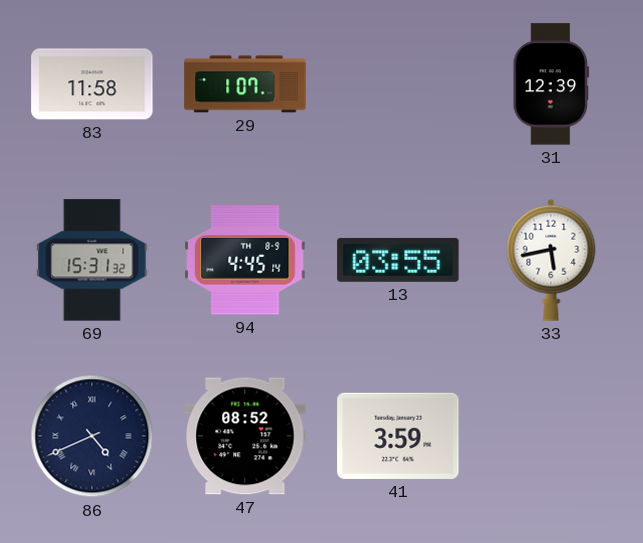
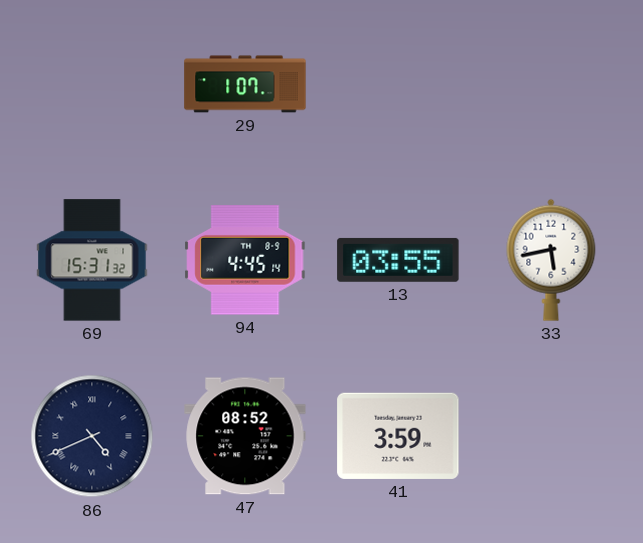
83: 11:58 -> none
31: 12:39 -> none
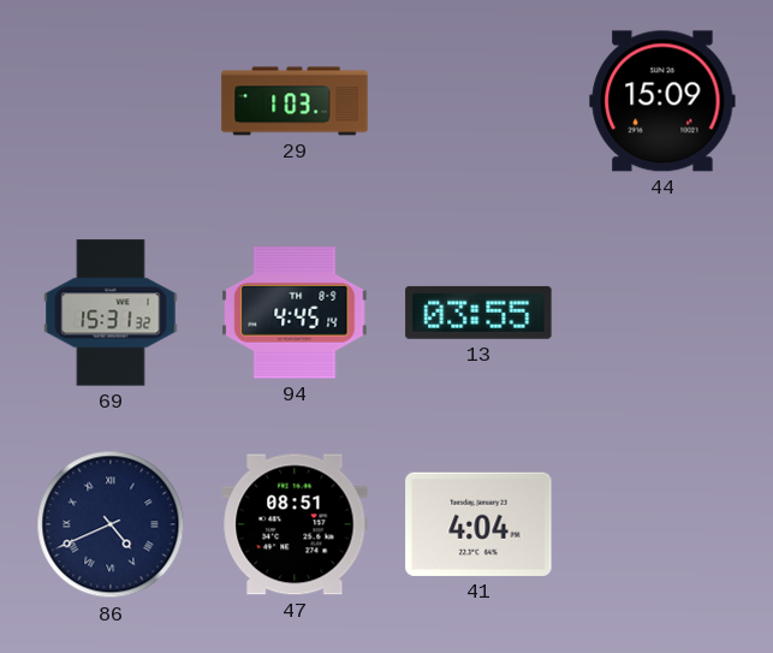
29: 1:07 -> 1:03
44: none -> 15:09
33: 5:43 -> none
47: 08:52 -> 08:51
41: 3:59 -> 4:04
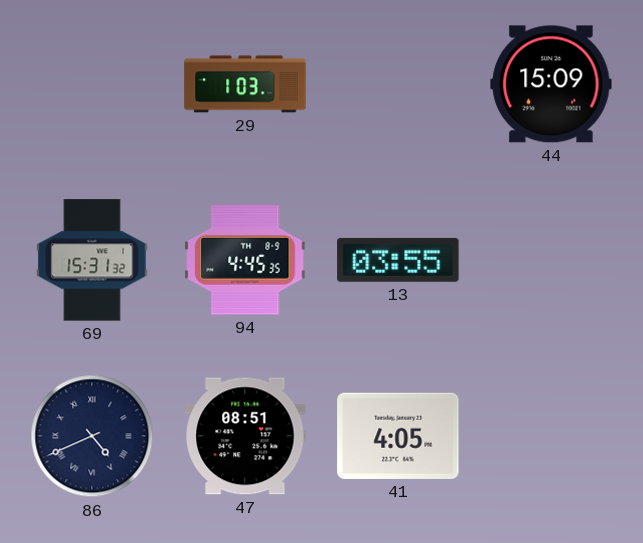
94: 4:45:14 -> 4:45:35
41: 4:04 -> 4:05
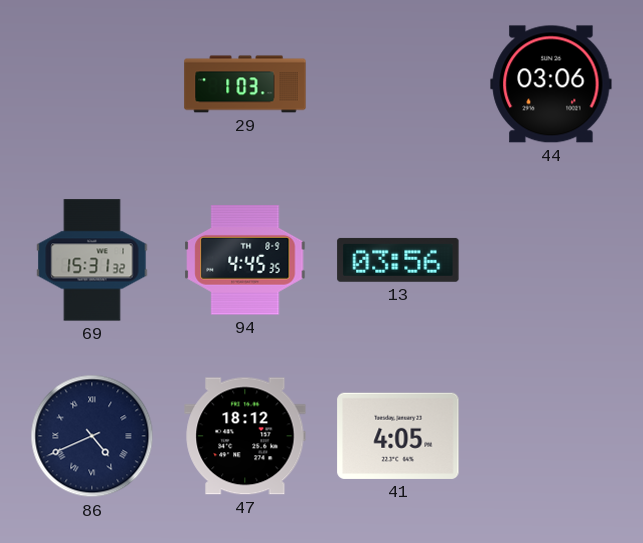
44: 15:09 -> 03:06
13: 03:55 -> 03:56
47: 08:51 -> 18:12
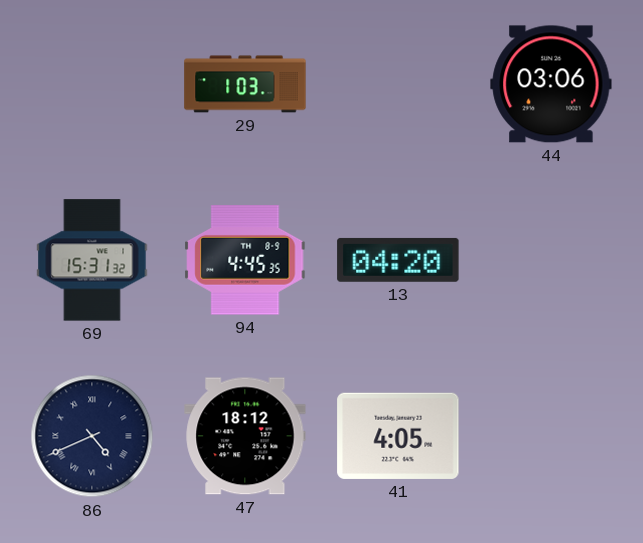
13: 03:56 -> 04:20
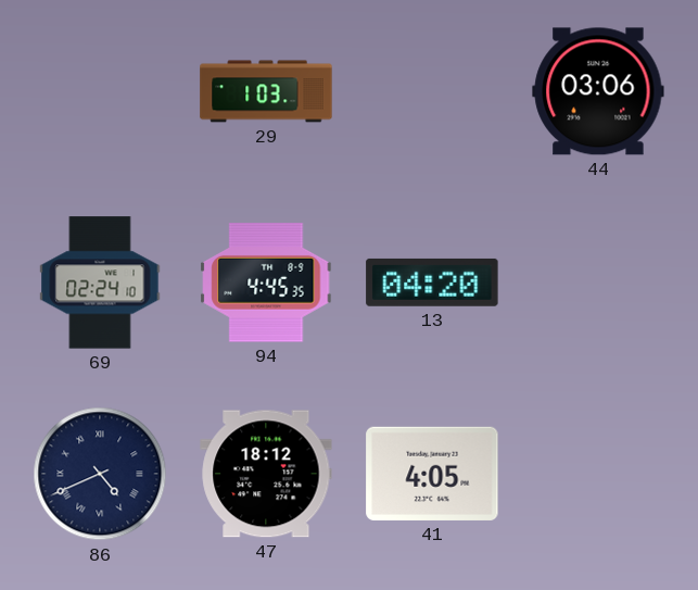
69: 15:31 -> 02:24
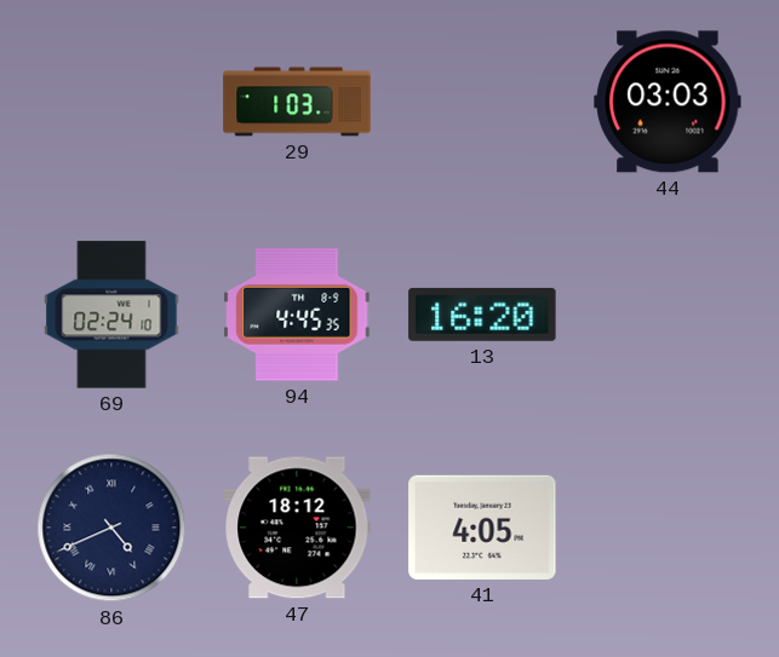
44: 03:06 -> 03:03
13: 04:20 -> 16:20
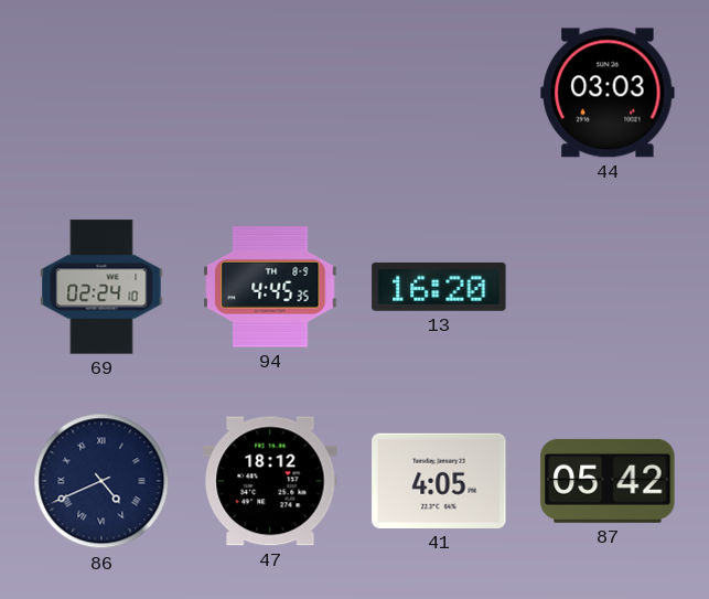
29: 1:03 -> none
87: none -> 05:42
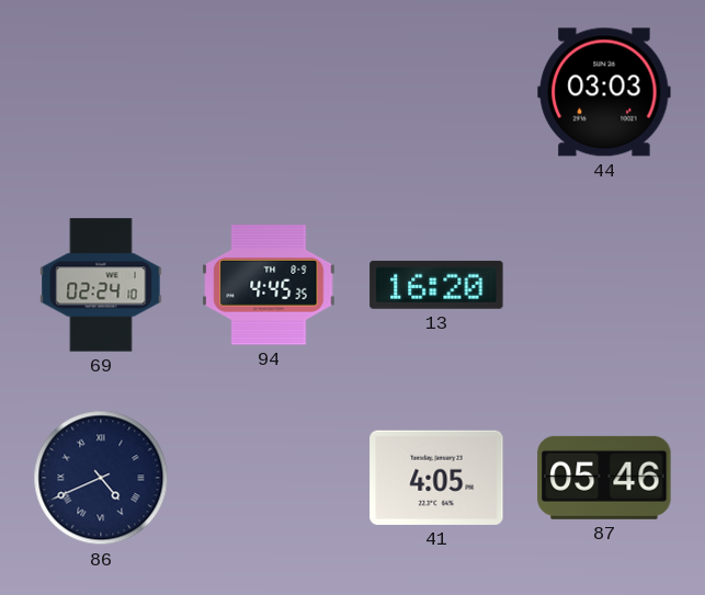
47: 18:12 -> none
87: 05:42 -> 05:46
